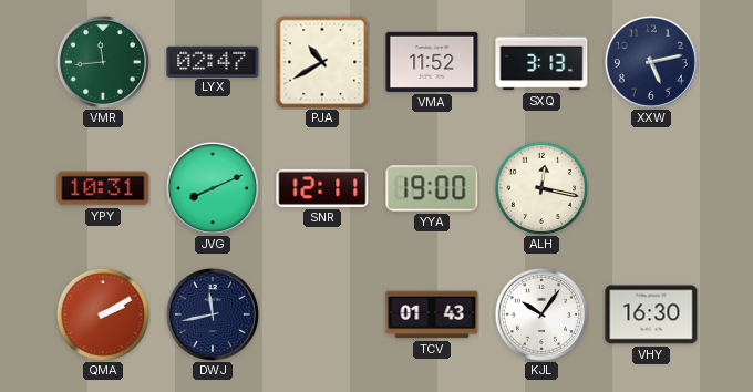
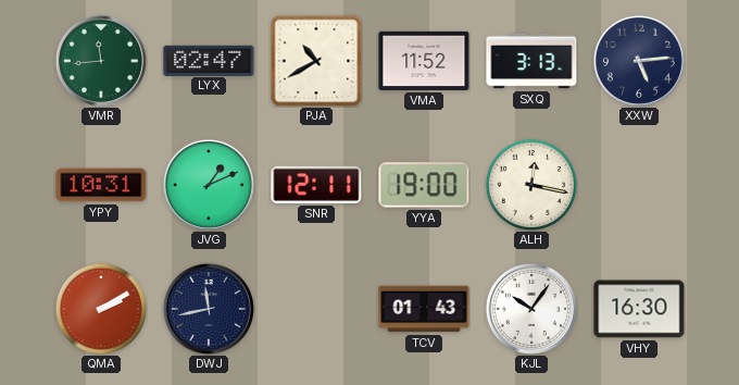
XXW: 5:13 -> 5:14
JVG: 8:11 -> 1:11
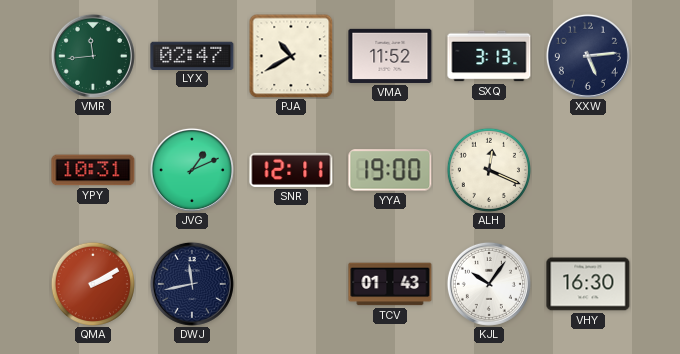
ALH: 12:17 -> 12:19
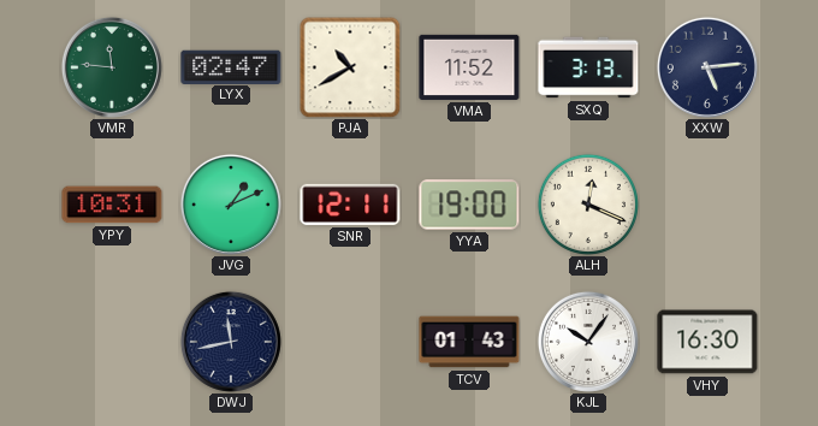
VMR: 11:44 -> 11:46
QMA: 2:10 -> none
